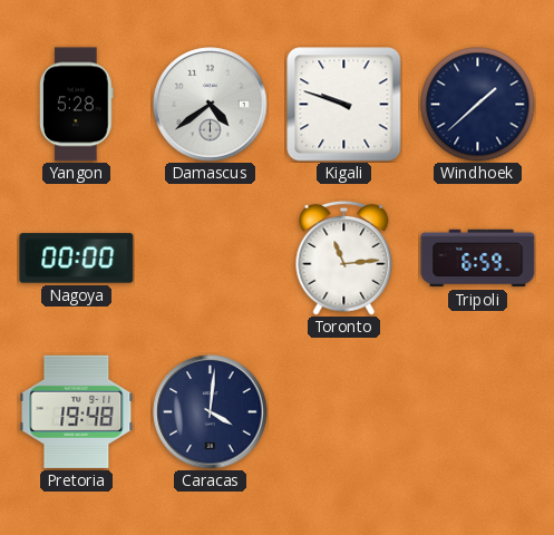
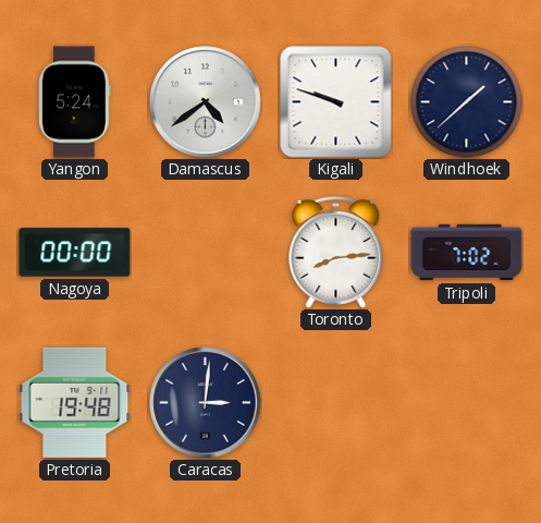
Yangon: 5:28 -> 5:24
Toronto: 11:14 -> 8:14
Tripoli: 6:59 -> 7:02
Caracas: 4:01 -> 3:01
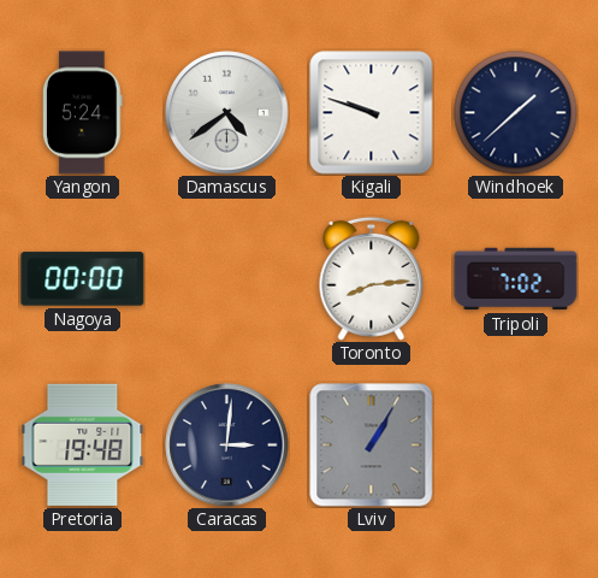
Lviv: none -> 1:05
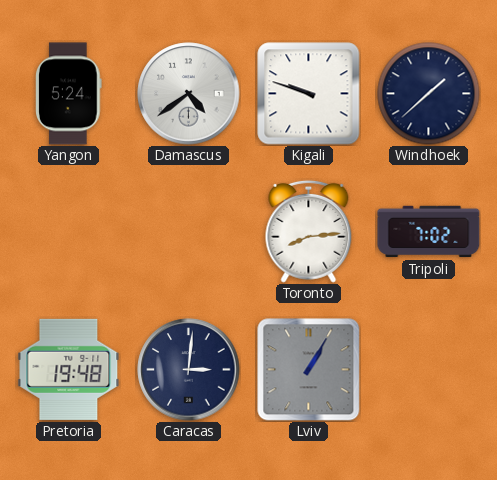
Nagoya: 00:00 -> none
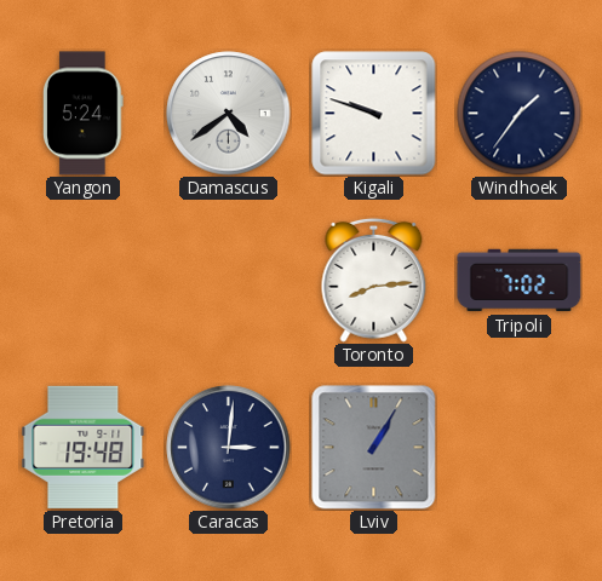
Windhoek: 1:38 -> 1:36
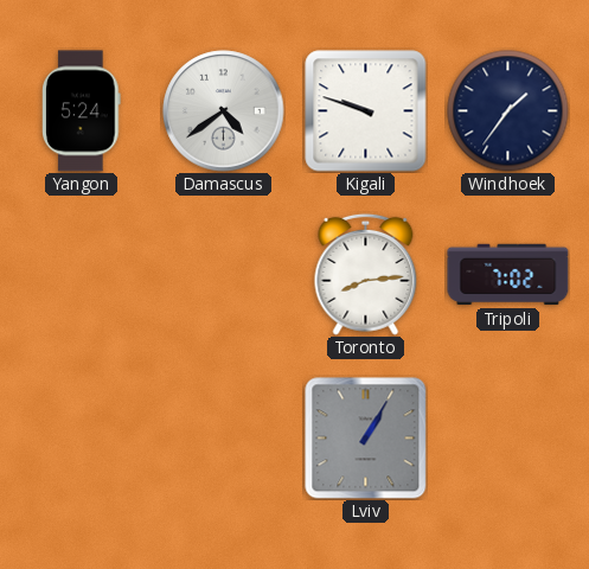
Pretoria: 19:48 -> none
Caracas: 3:01 -> none
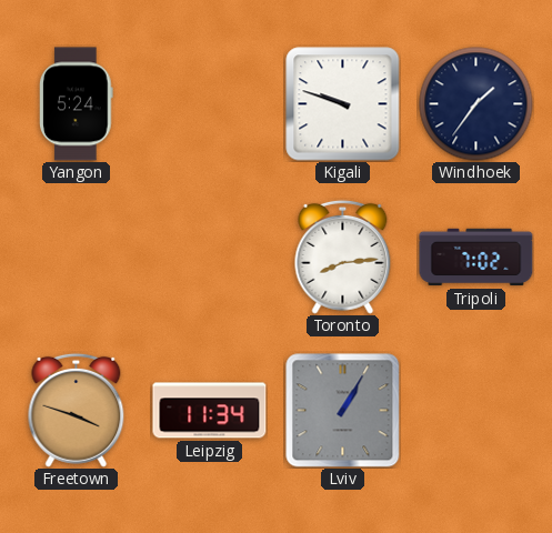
Damascus: 4:39 -> none
Freetown: none -> 3:48
Leipzig: none -> 11:34
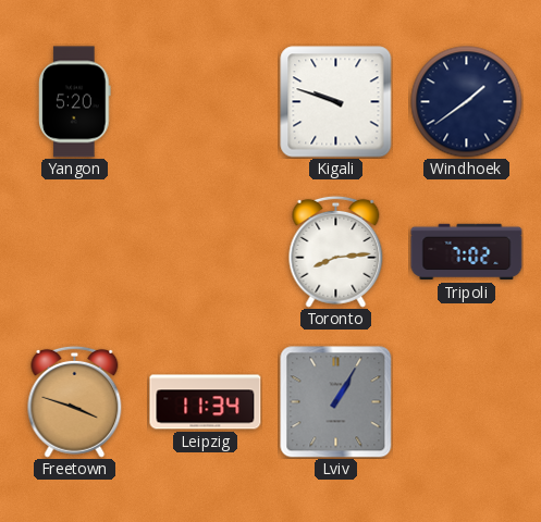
Yangon: 5:24 -> 5:20
Windhoek: 1:36 -> 1:39
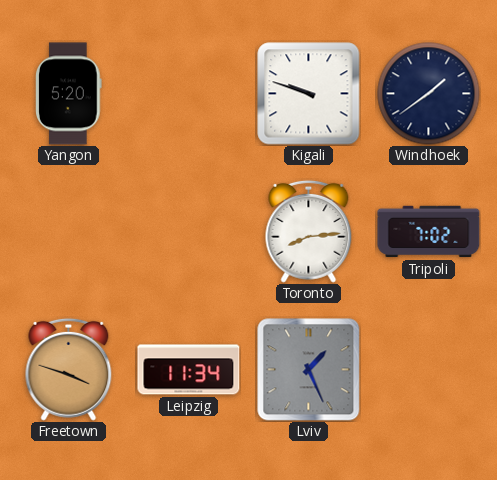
Lviv: 1:05 -> 1:26
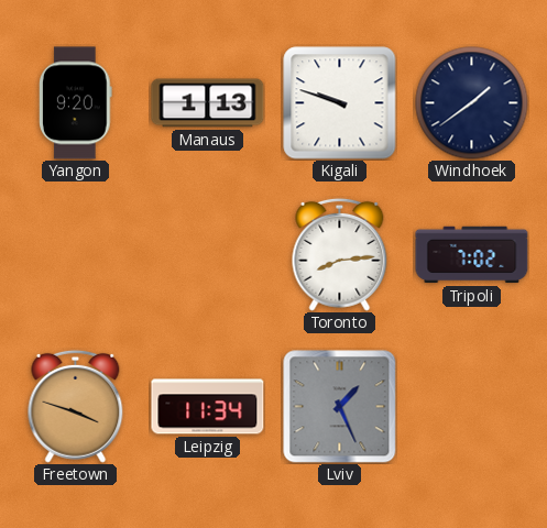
Yangon: 5:20 -> 9:20
Manaus: none -> 1:13
